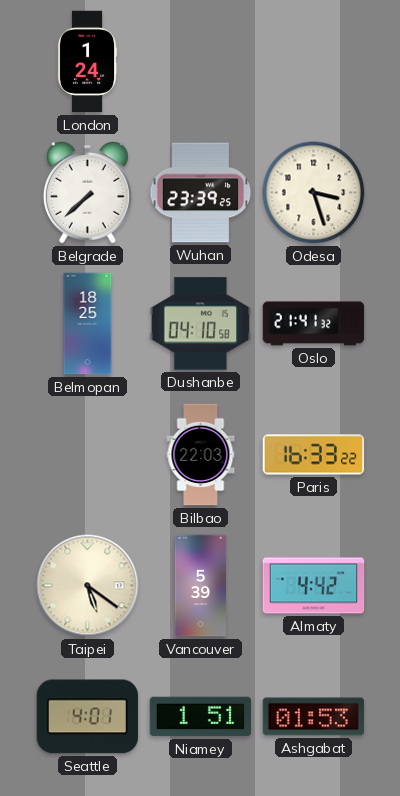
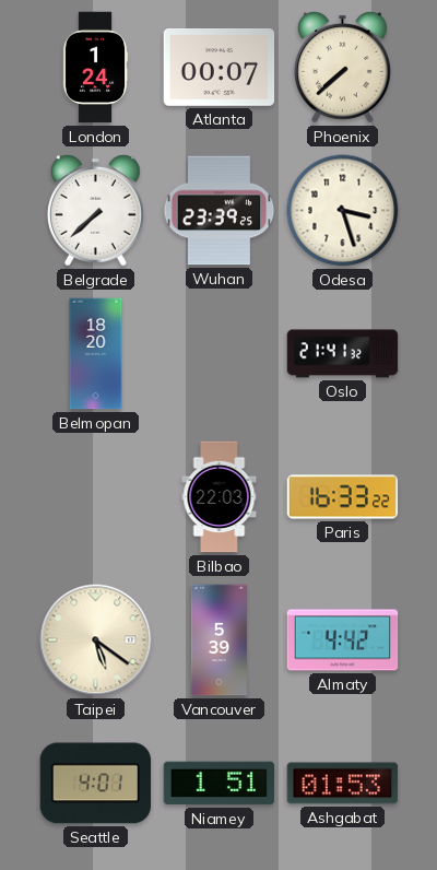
Atlanta: none -> 00:07
Phoenix: none -> 7:38
Belmopan: 18:25 -> 18:20
Dushanbe: 04:10 -> none
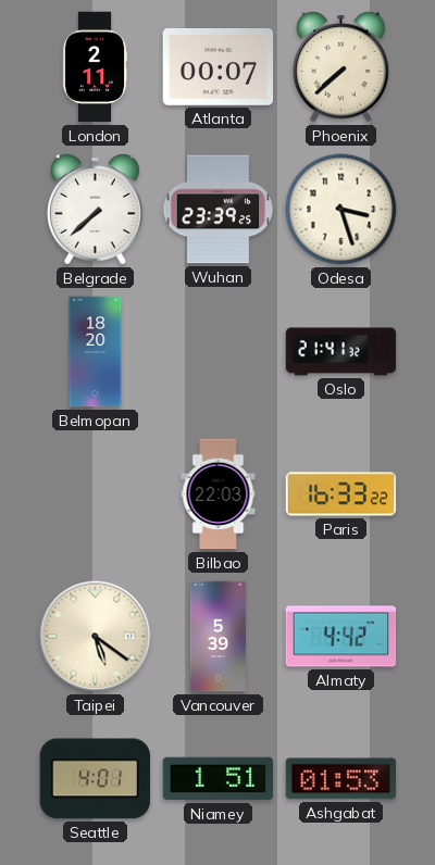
London: 1:24 -> 2:11
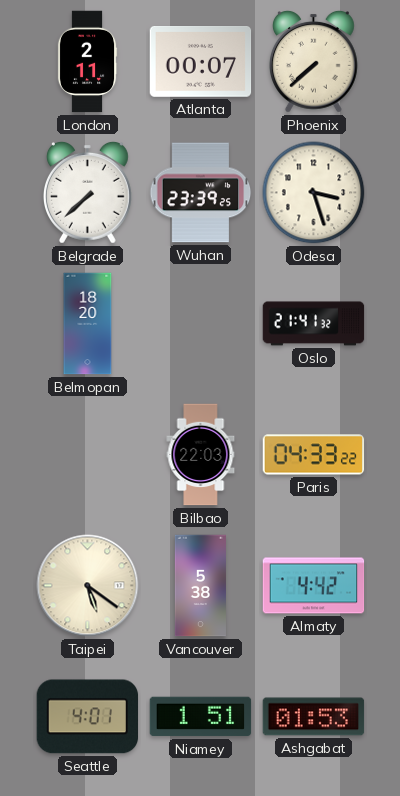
Paris: 16:33 -> 04:33
Vancouver: 5:39 -> 5:38
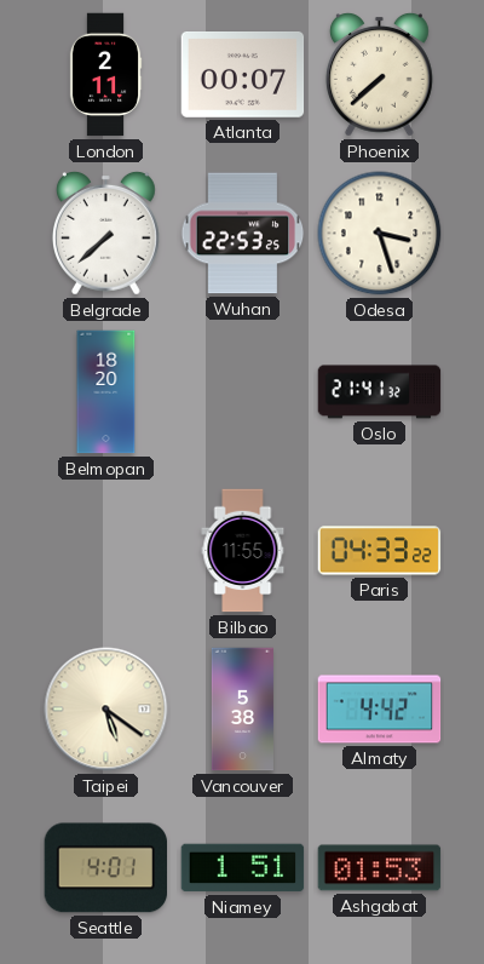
Wuhan: 23:39 -> 22:53
Bilbao: 22:03 -> 11:55
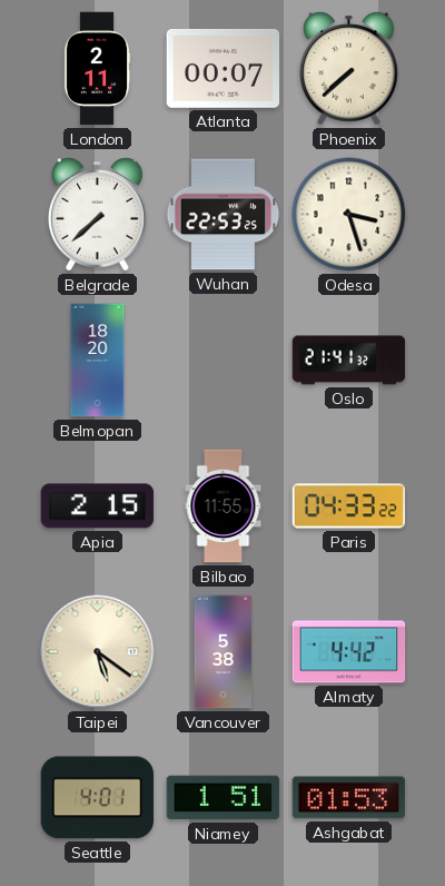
Apia: none -> 2:15
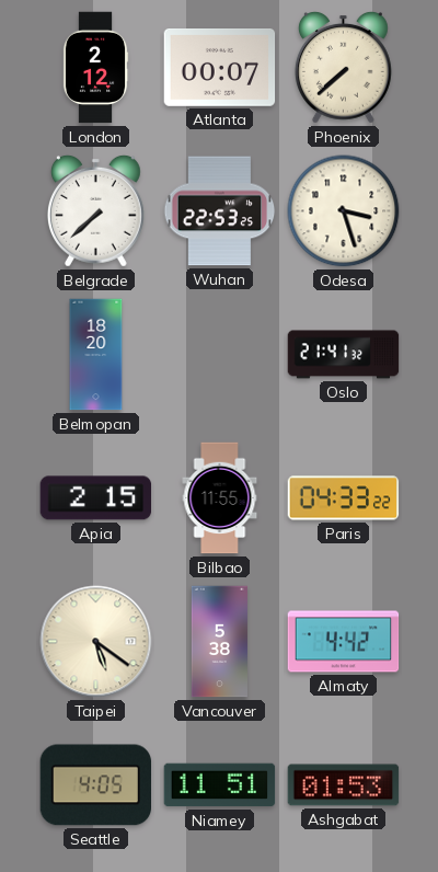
London: 2:11 -> 2:12
Seattle: 4:01 -> 4:05
Niamey: 1:51 -> 11:51
